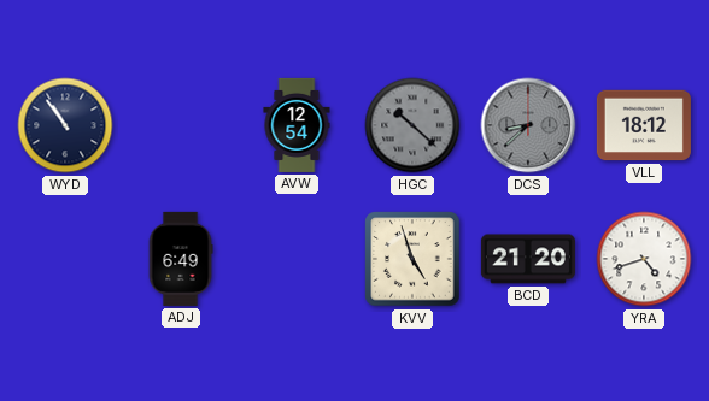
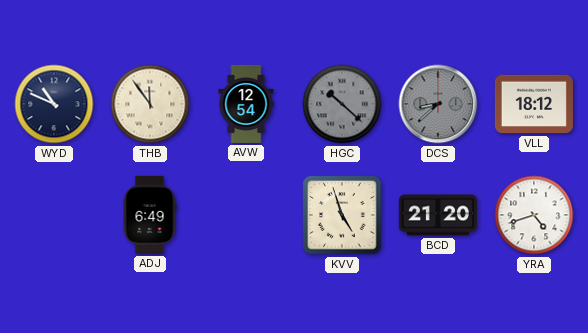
WYD: 10:54 -> 10:49
THB: none -> 11:54
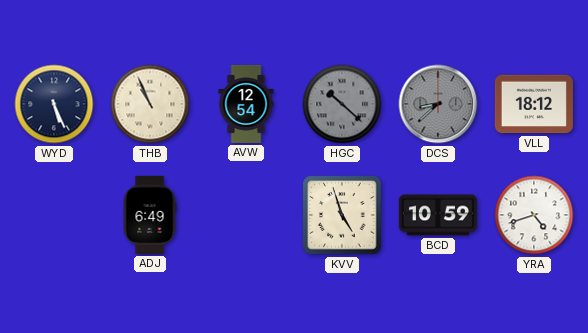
WYD: 10:49 -> 5:26
THB: 11:54 -> 10:56
BCD: 21:20 -> 10:59
